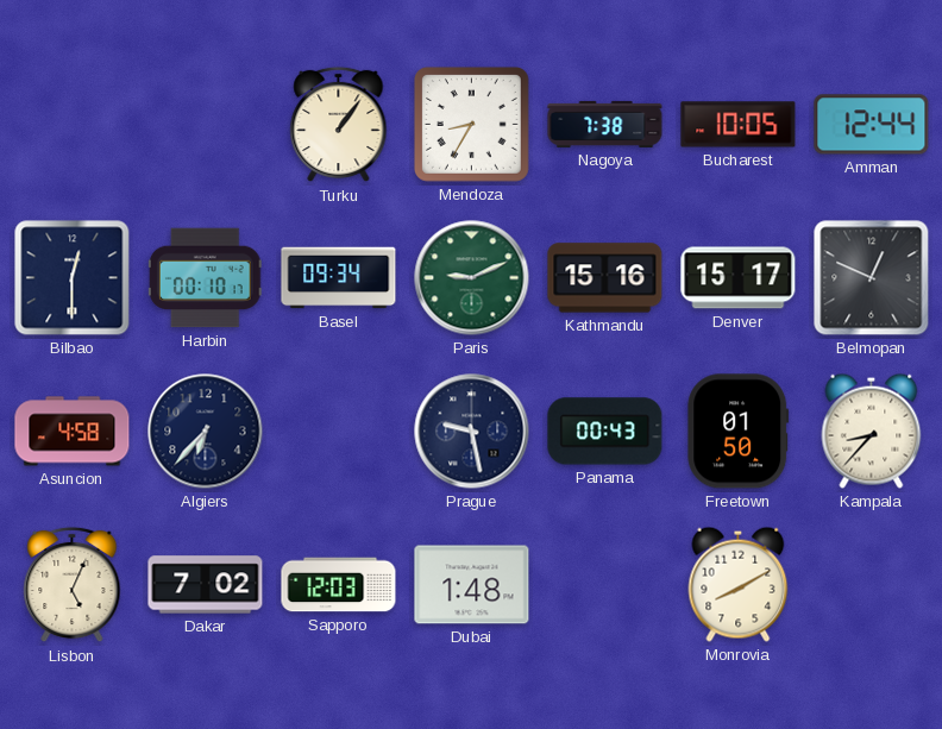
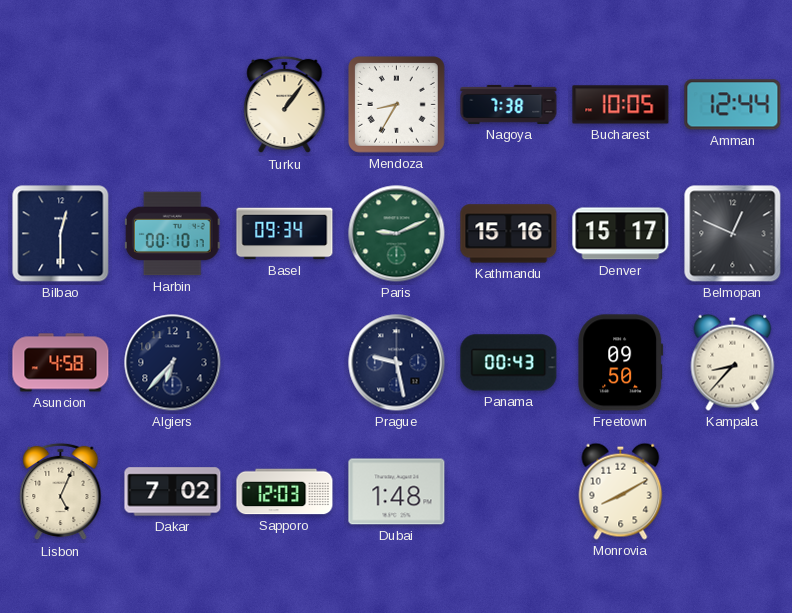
Freetown: 01:50 -> 09:50
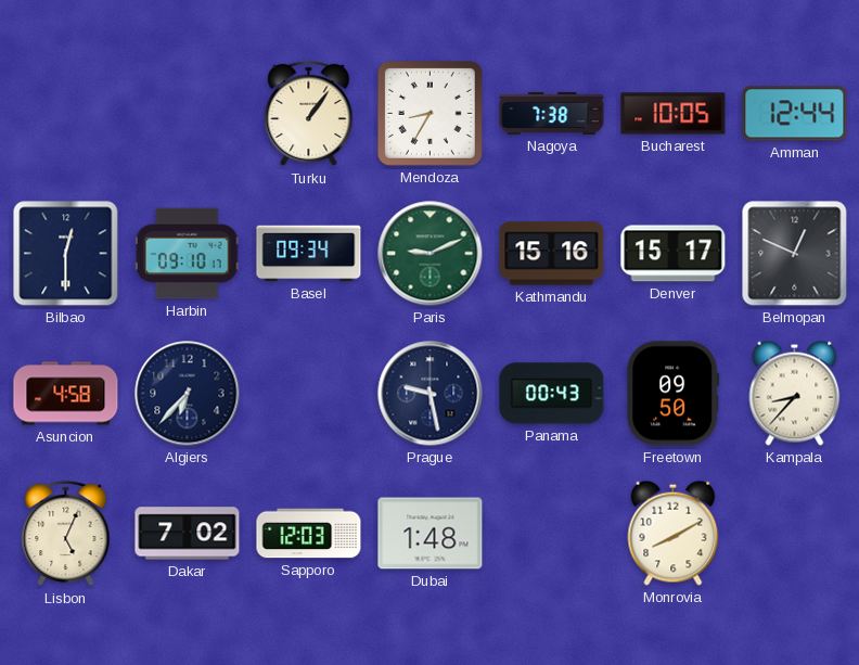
Harbin: 00:10 -> 09:10
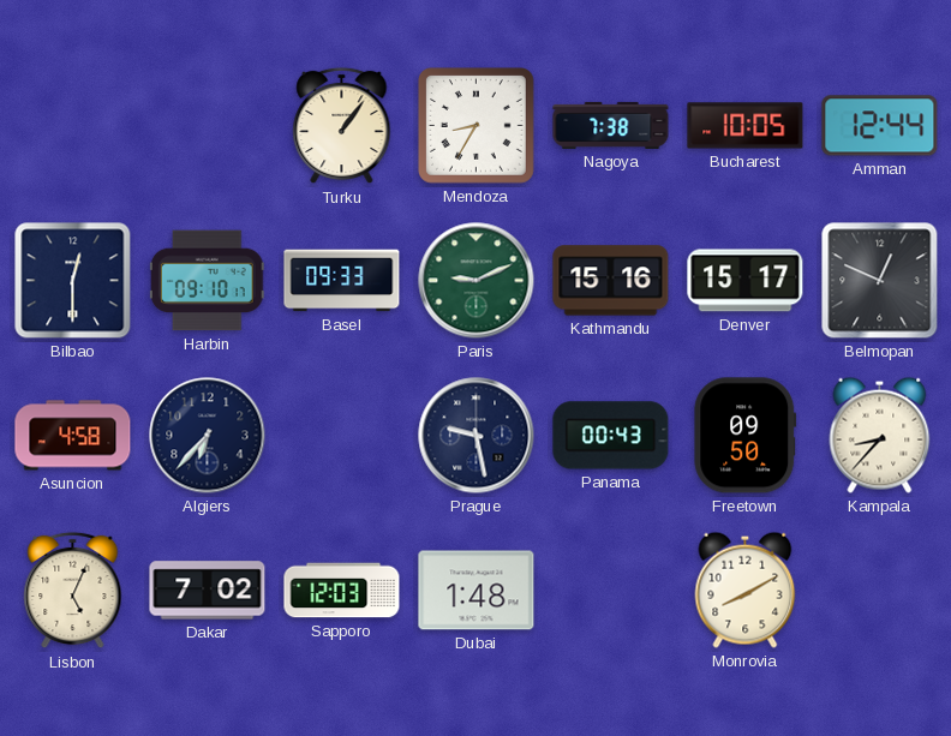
Basel: 09:34 -> 09:33
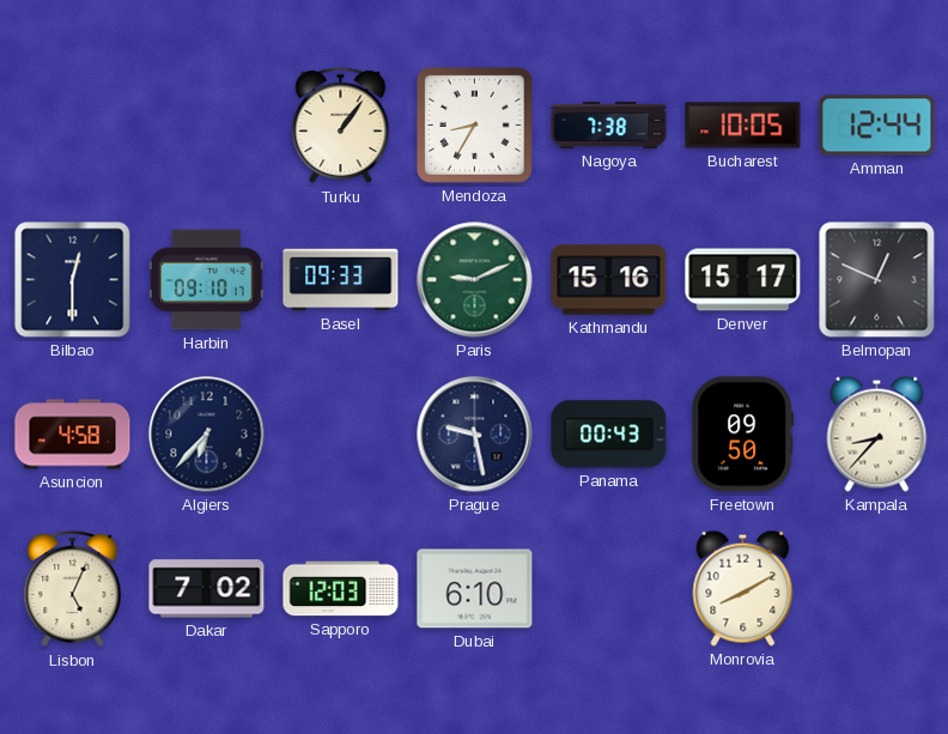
Dubai: 1:48 -> 6:10
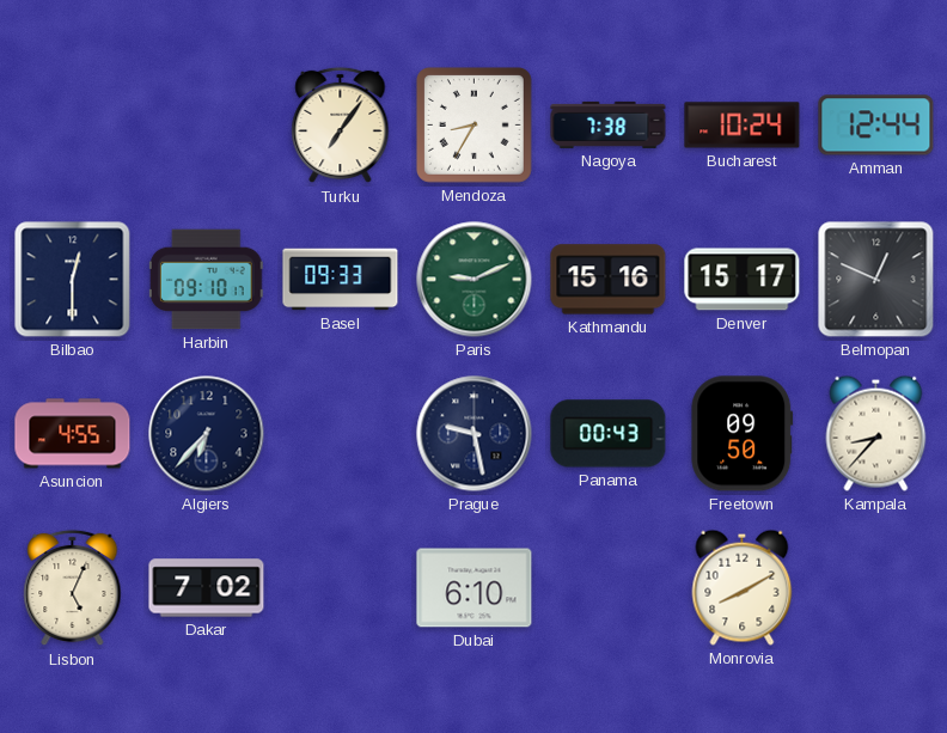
Turku: 1:06 -> 7:06
Bucharest: 10:05 -> 10:24
Asuncion: 4:58 -> 4:55
Sapporo: 12:03 -> none
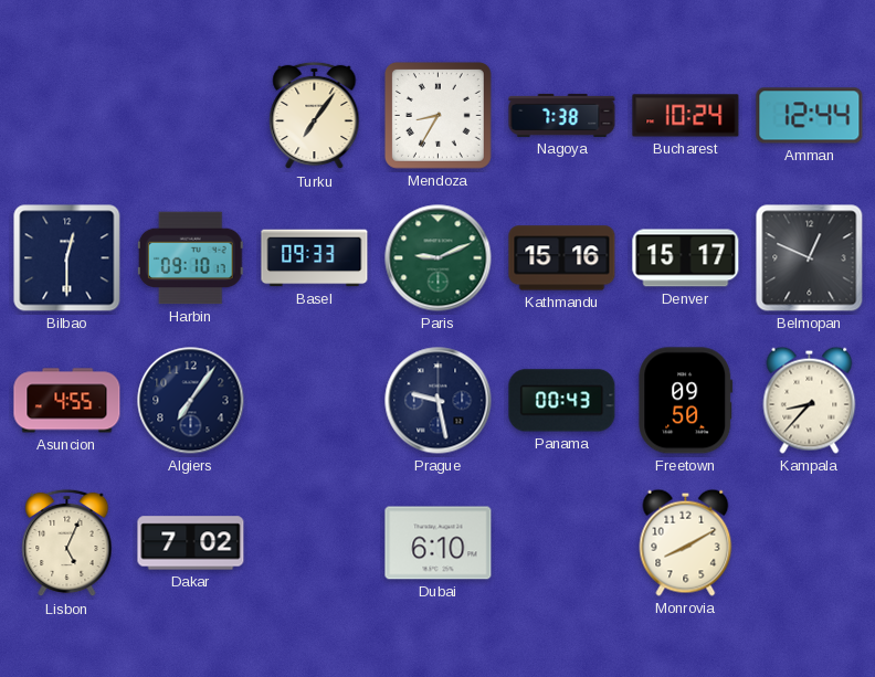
Algiers: 6:37 -> 7:06
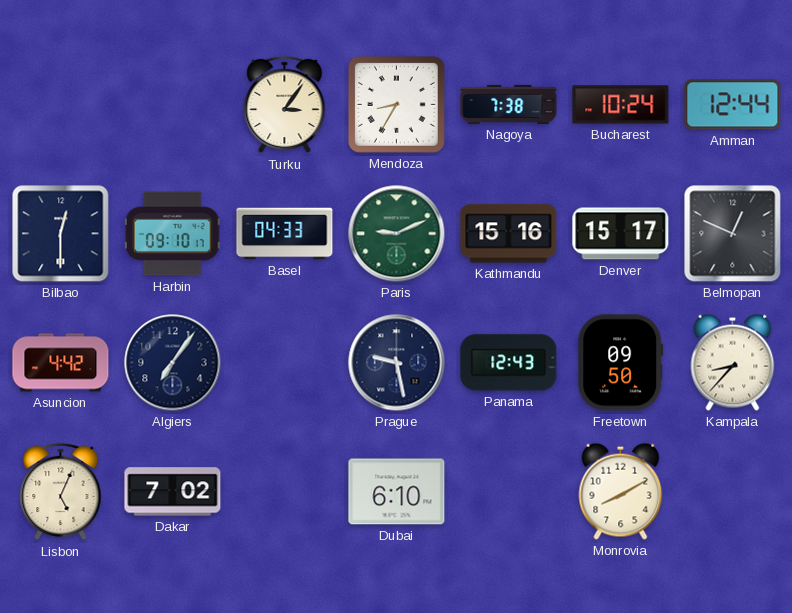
Turku: 7:06 -> 3:06
Basel: 09:33 -> 04:33
Asuncion: 4:55 -> 4:42
Panama: 00:43 -> 12:43
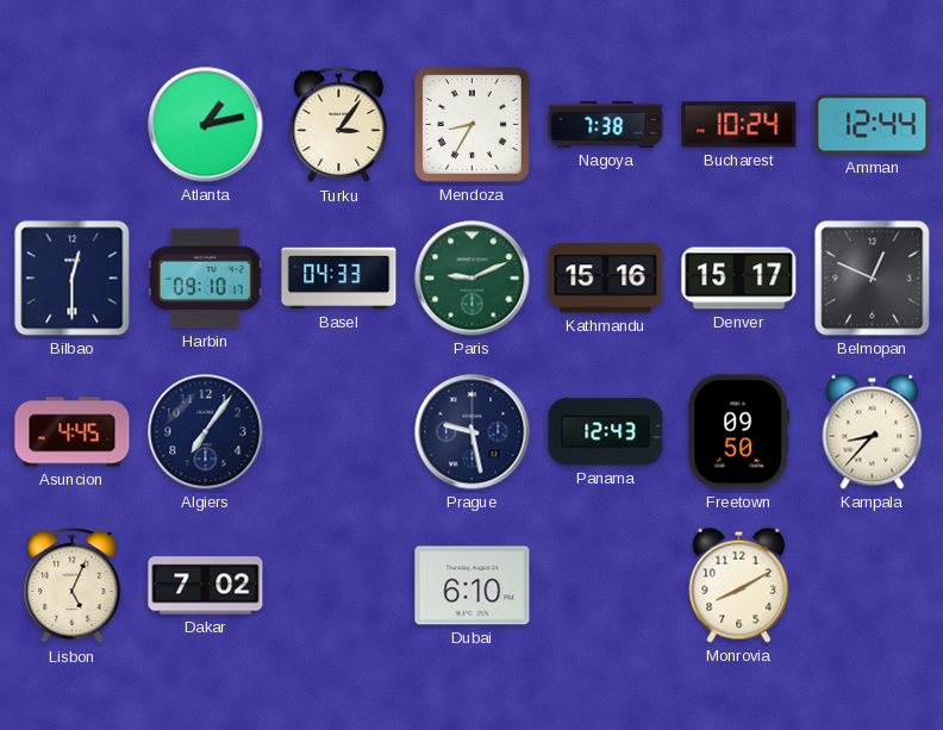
Atlanta: none -> 1:13
Asuncion: 4:42 -> 4:45
